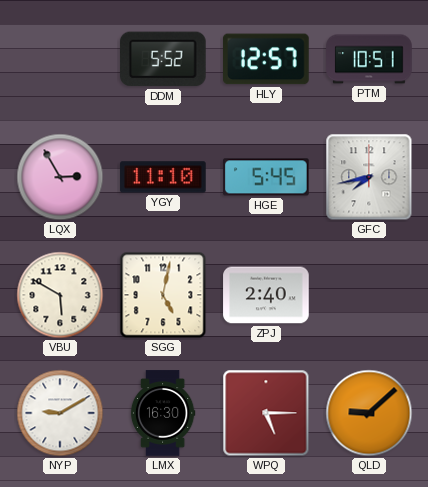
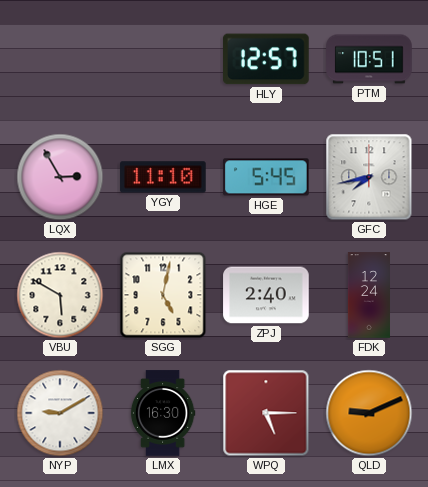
DDM: 5:52 -> none
FDK: none -> 12:24
QLD: 9:08 -> 9:11
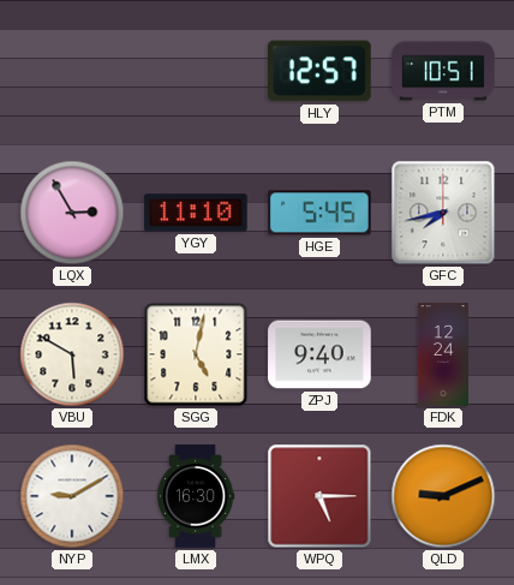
ZPJ: 2:40 -> 9:40
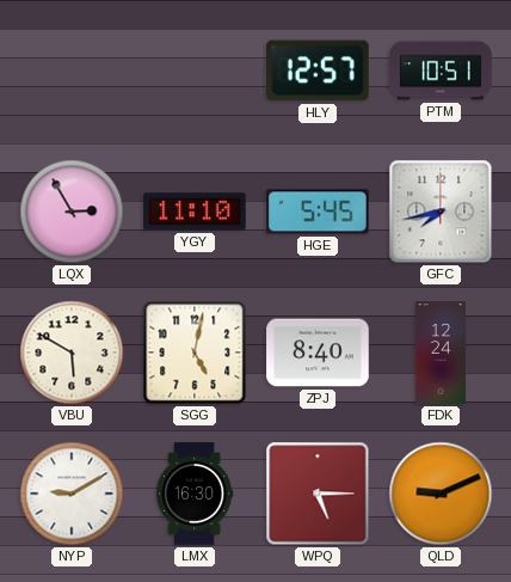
ZPJ: 9:40 -> 8:40
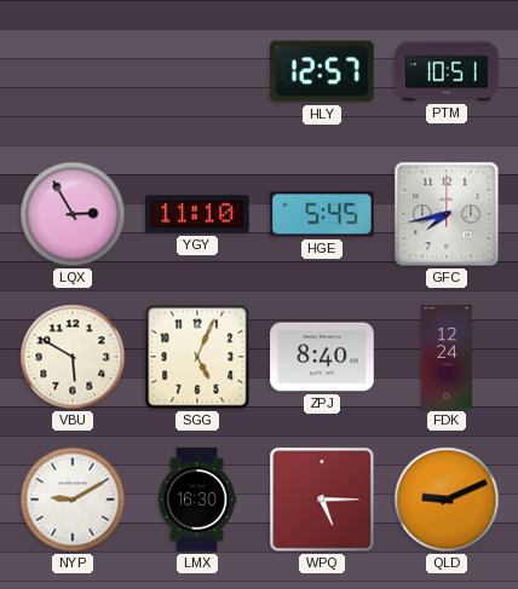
SGG: 5:02 -> 5:04
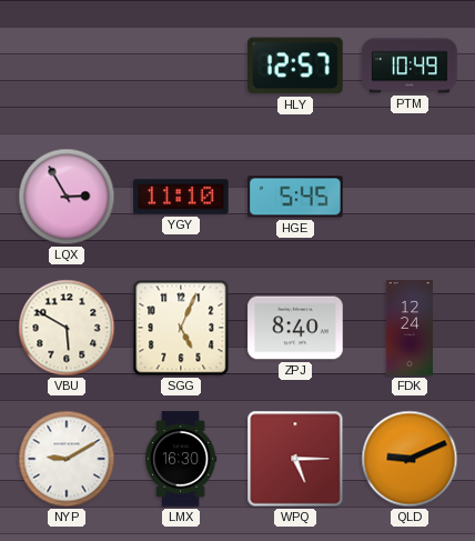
PTM: 10:51 -> 10:49
GFC: 7:43 -> none
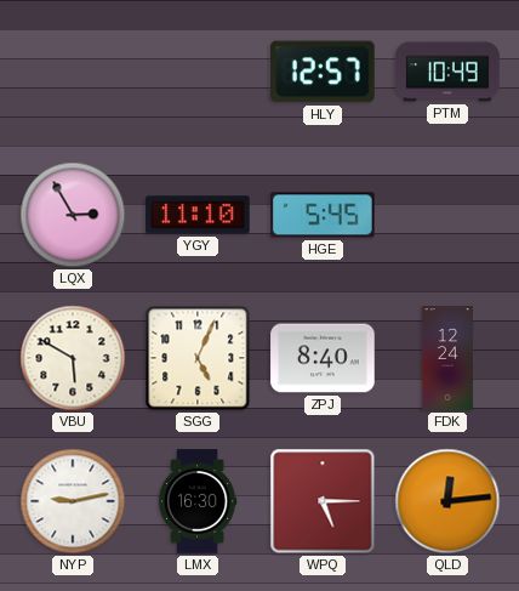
NYP: 9:10 -> 9:13
QLD: 9:11 -> 12:14
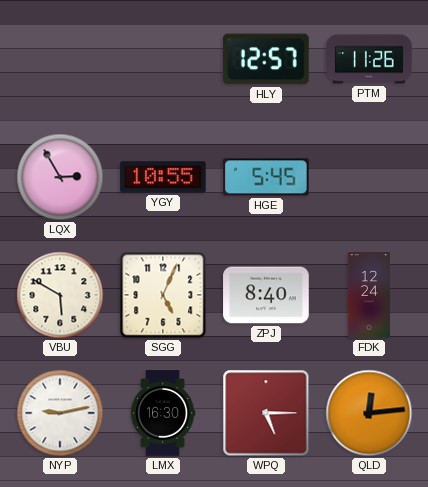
PTM: 10:49 -> 11:26
YGY: 11:10 -> 10:55
